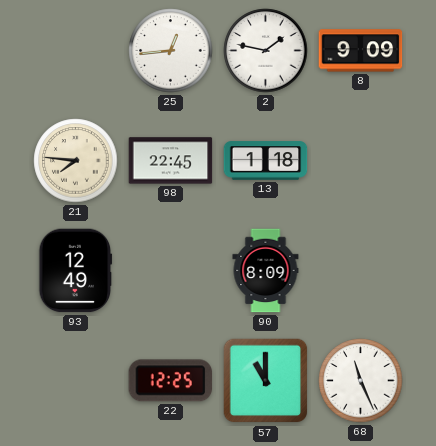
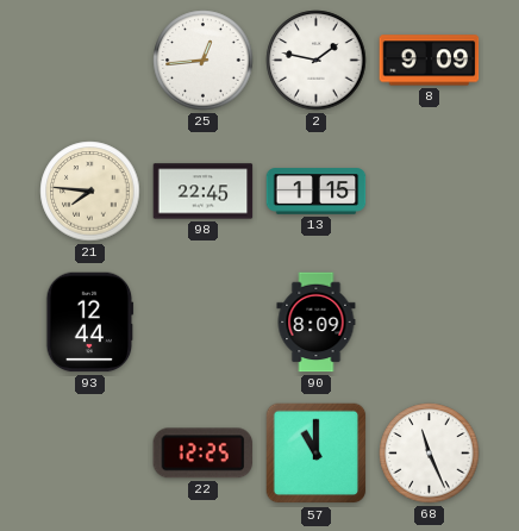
13: 1:18 -> 1:15
93: 12:49 -> 12:44
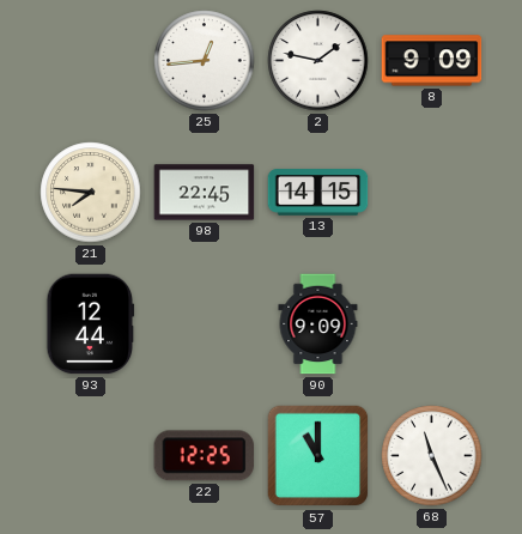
13: 1:15 -> 14:15
90: 8:09 -> 9:09
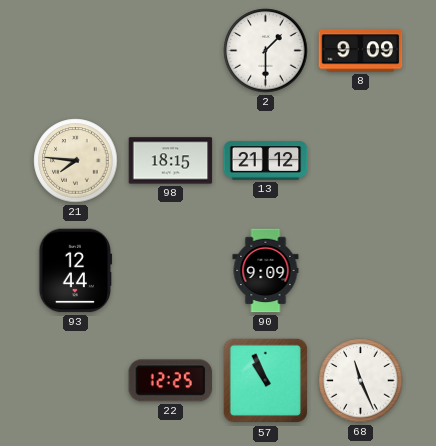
25: 12:44 -> none
2: 1:47 -> 1:30
98: 22:45 -> 18:15
13: 14:15 -> 21:12
57: 11:00 -> 10:56
